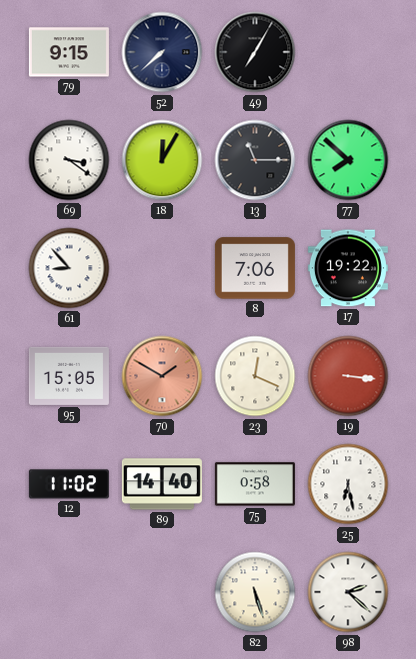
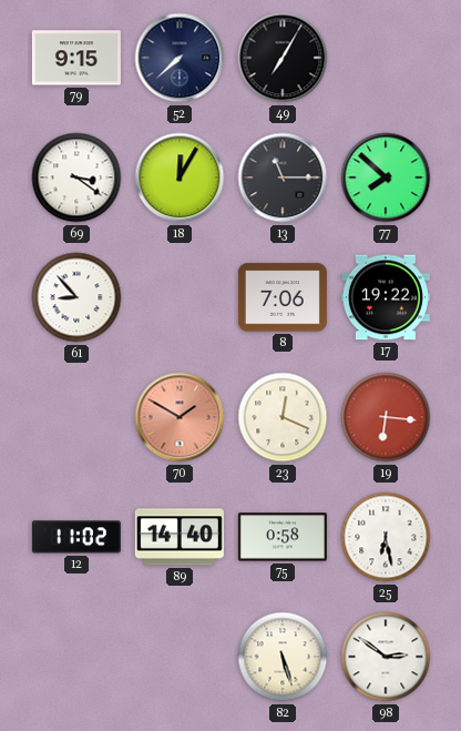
95: 15:05 -> none
19: 3:16 -> 6:16
98: 2:22 -> 2:51
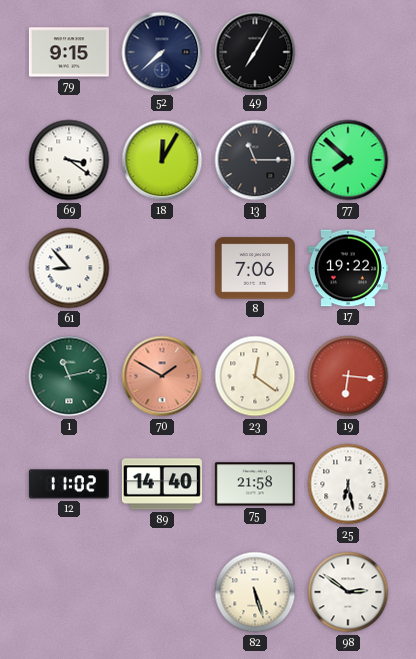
1: none -> 11:13
23: 12:19 -> 12:21
75: 0:58 -> 21:58
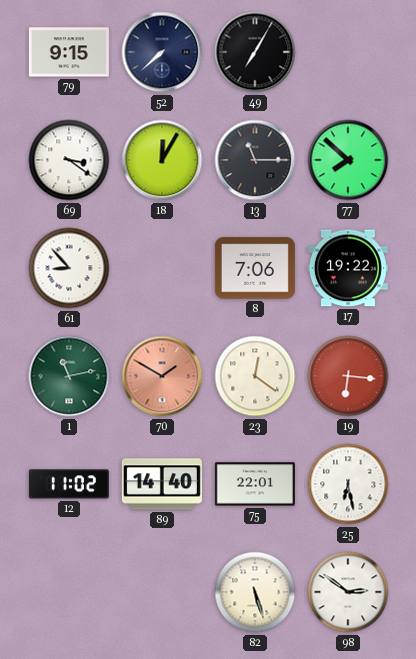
75: 21:58 -> 22:01
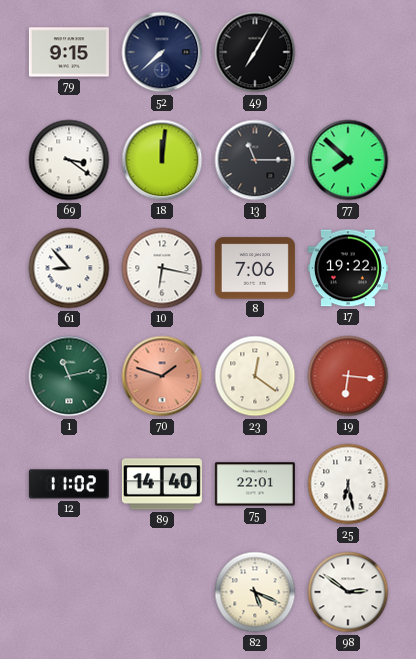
18: 12:05 -> 12:01
10: none -> 6:17
70: 1:50 -> 1:48
82: 5:27 -> 5:19
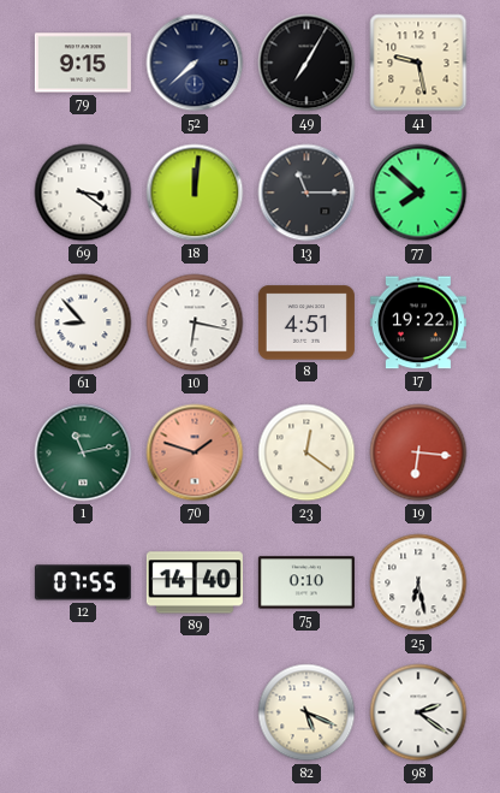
41: none -> 9:28
8: 7:06 -> 4:51
12: 11:02 -> 07:55
75: 22:01 -> 0:10
98: 2:51 -> 2:21
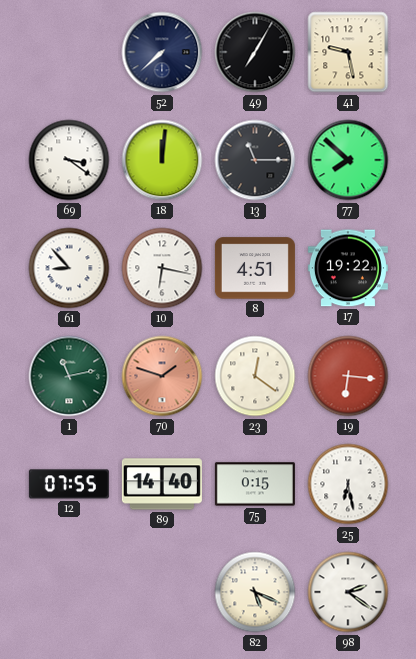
79: 9:15 -> none
75: 0:10 -> 0:15
